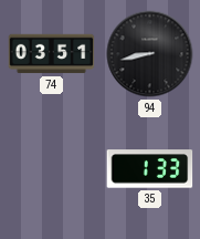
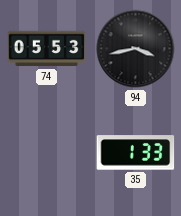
74: 03:51 -> 05:53
94: 8:43 -> 3:43
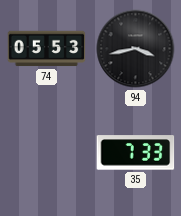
35: 1:33 -> 7:33
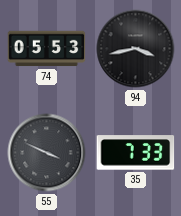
55: none -> 3:49
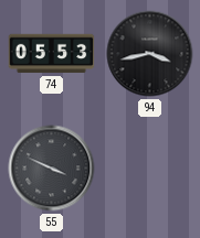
35: 7:33 -> none
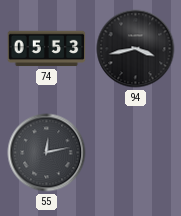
55: 3:49 -> 12:13
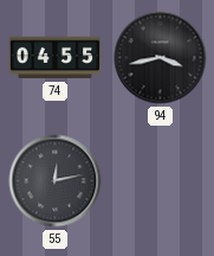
74: 05:53 -> 04:55
